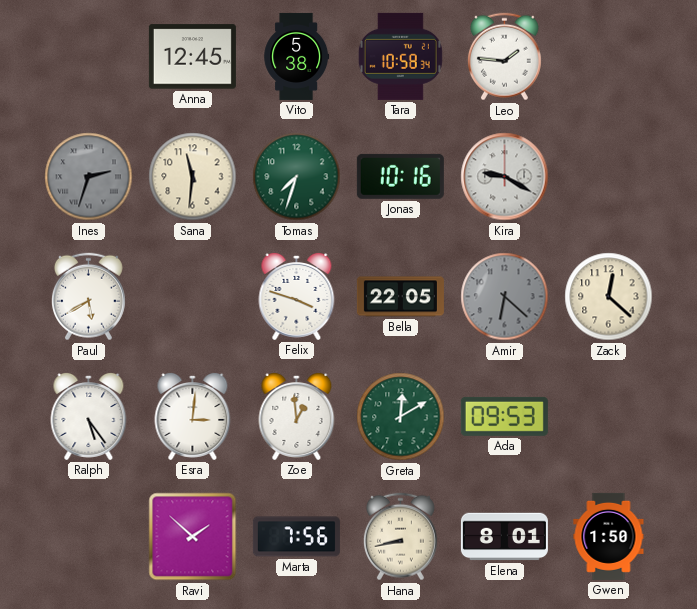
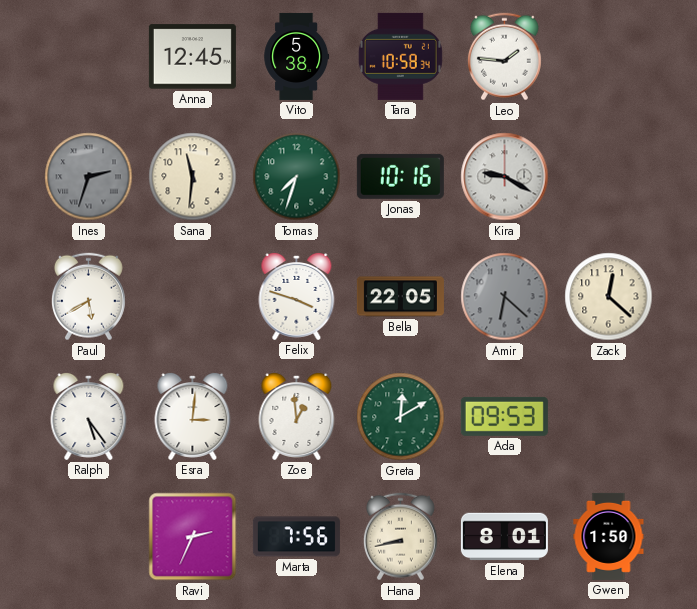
Ravi: 1:52 -> 2:34
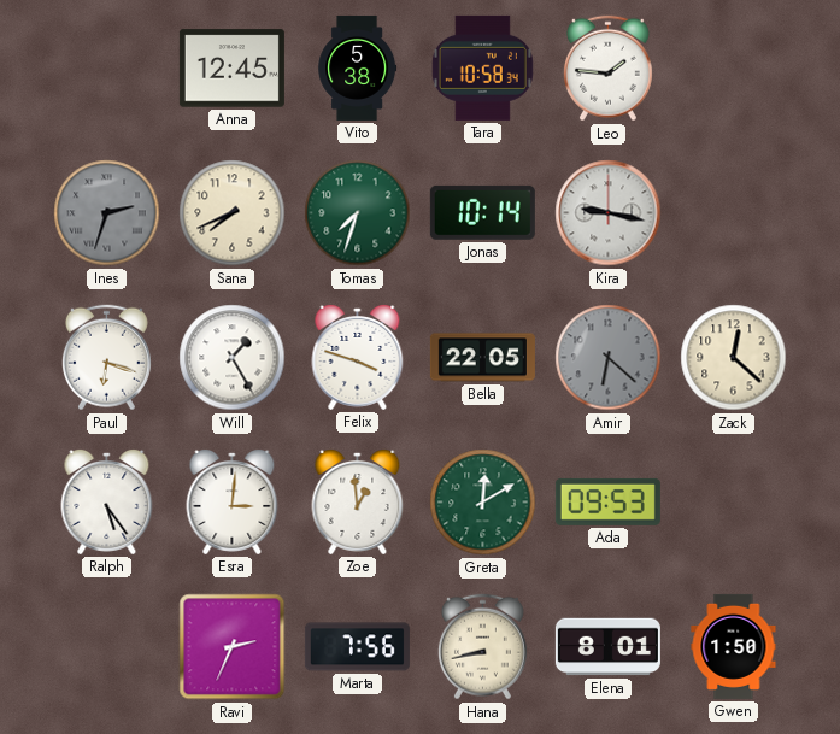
Sana: 11:31 -> 7:41
Jonas: 10:16 -> 10:14
Kira: 9:20 -> 9:17
Paul: 5:40 -> 6:18
Will: none -> 1:25
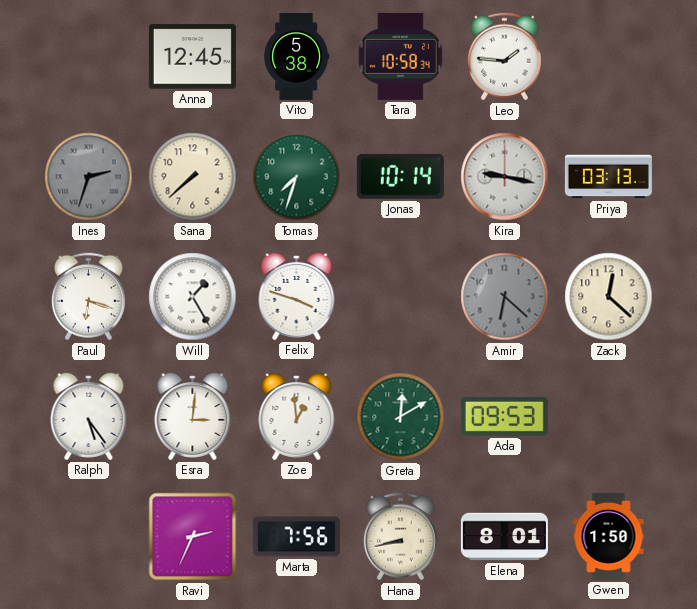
Sana: 7:41 -> 7:38
Priya: none -> 03:13
Bella: 22:05 -> none
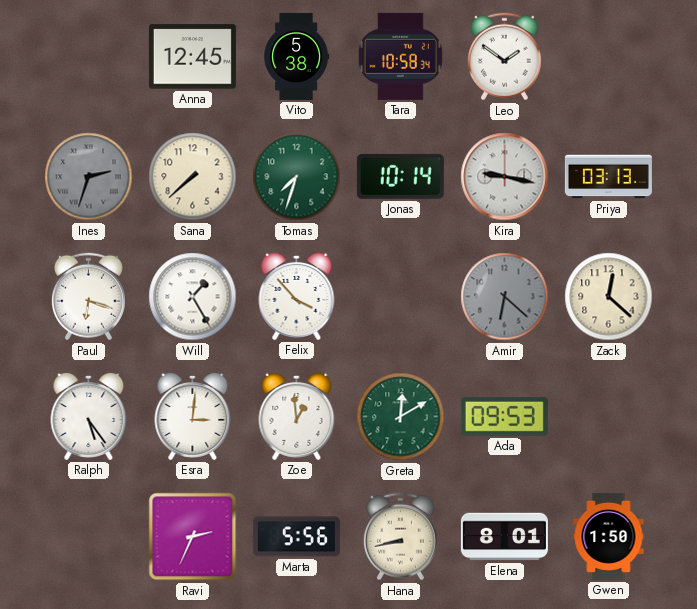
Leo: 1:46 -> 1:51
Felix: 3:48 -> 3:53
Marta: 7:56 -> 5:56
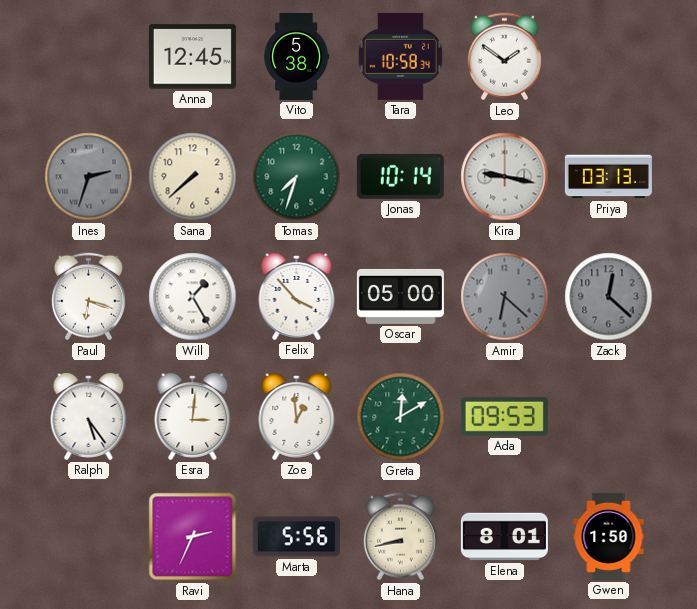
Oscar: none -> 05:00
Zack dial: cream -> grey
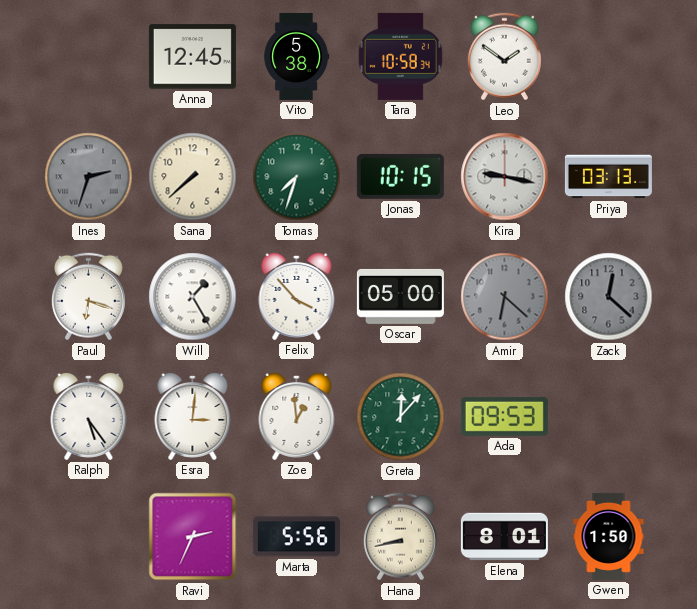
Jonas: 10:14 -> 10:15
Greta: 12:10 -> 12:07
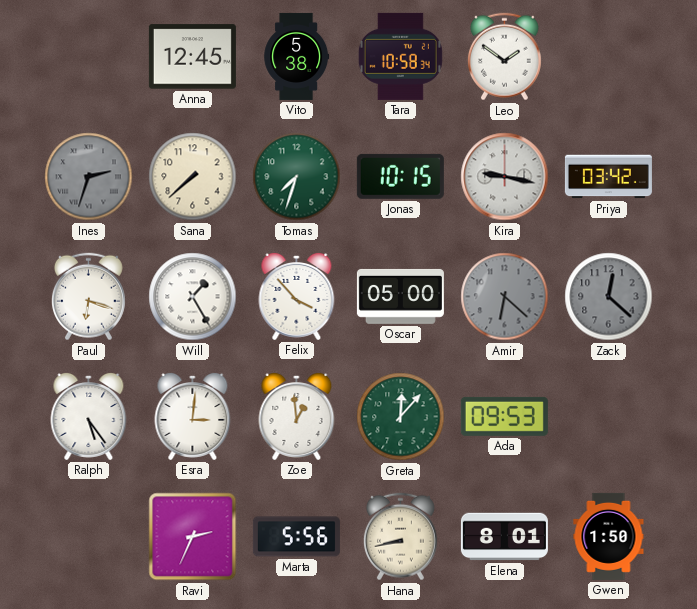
Priya: 03:13 -> 03:42
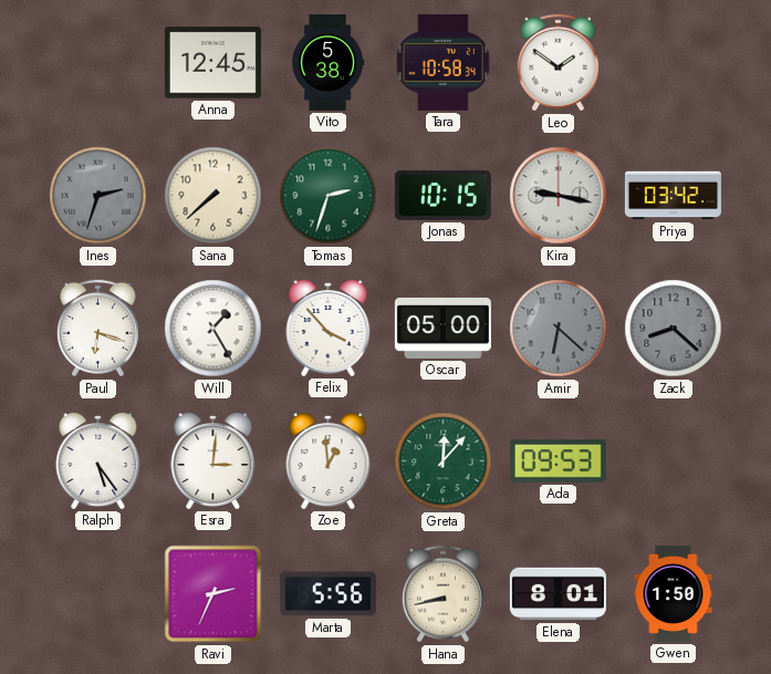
Tomas: 7:33 -> 2:33
Zack: 12:22 -> 8:22
